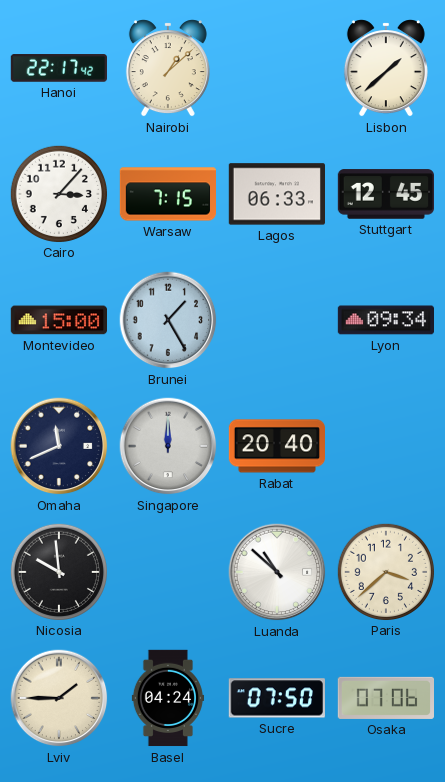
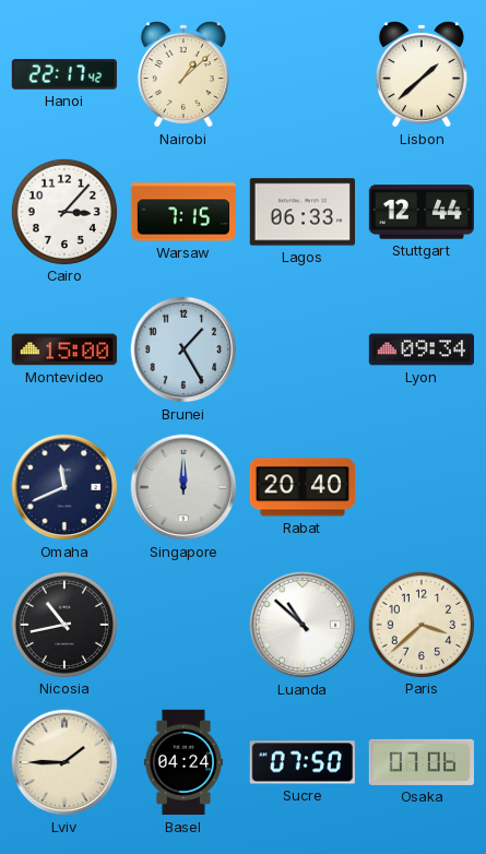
Stuttgart: 12:45 -> 12:44
Nicosia: 9:59 -> 10:43
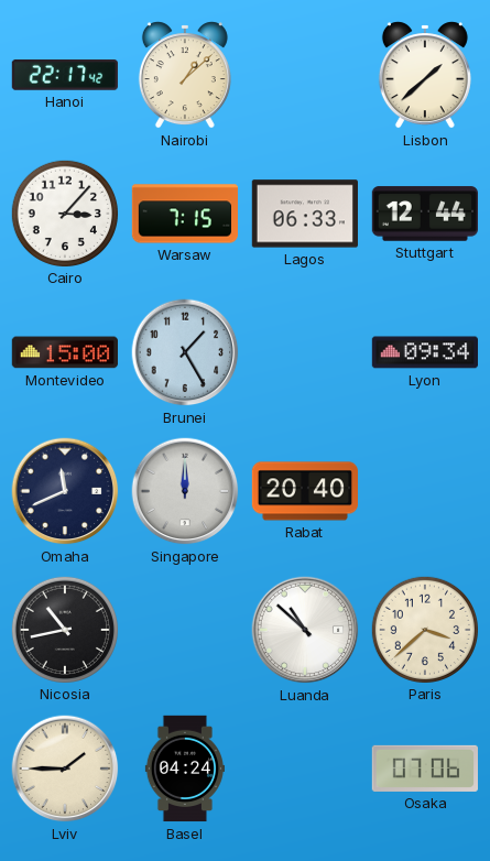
Sucre: 07:50 -> none
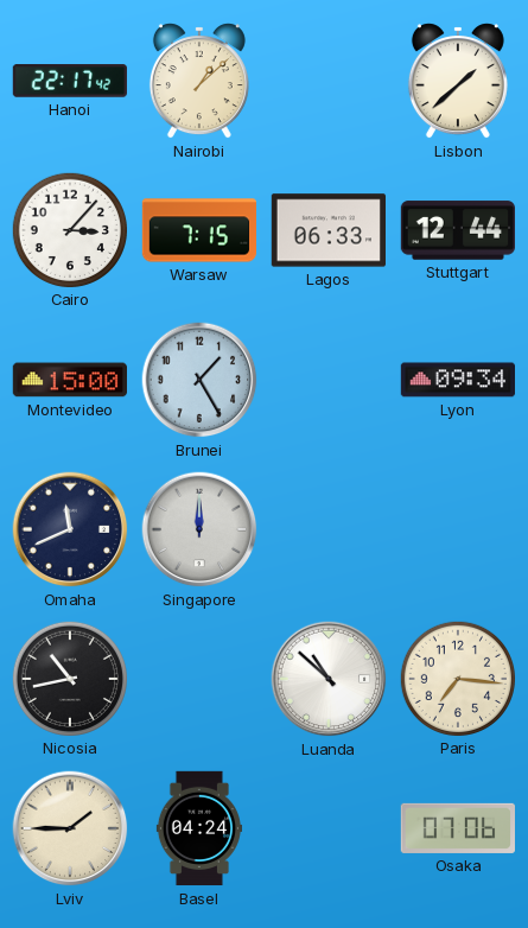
Rabat: 20:40 -> none
Paris: 3:38 -> 7:16
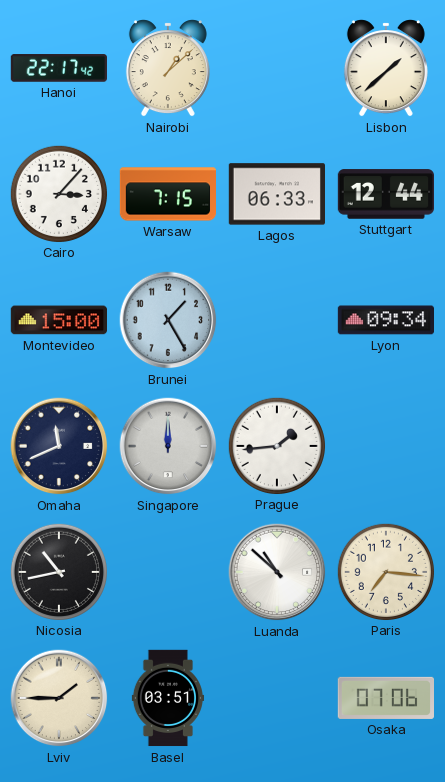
Prague: none -> 1:44
Basel: 04:24 -> 03:51
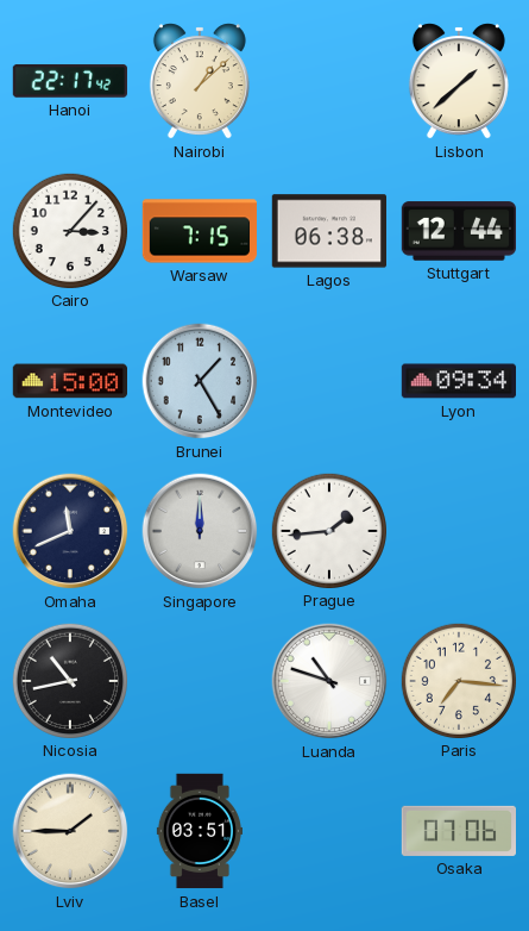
Lagos: 06:33 -> 06:38
Luanda: 10:52 -> 10:48
